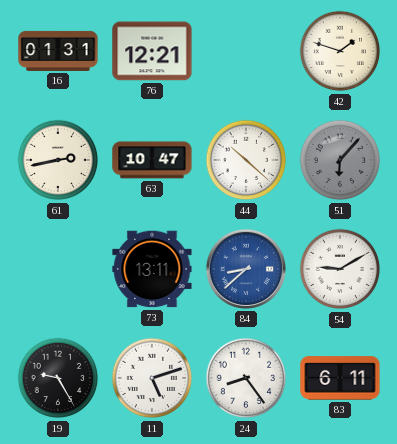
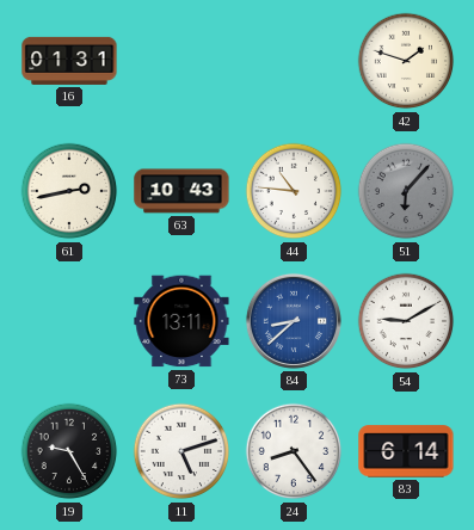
76: 12:21 -> none
63: 10:47 -> 10:43
44: 10:22 -> 10:46
83: 6:11 -> 6:14
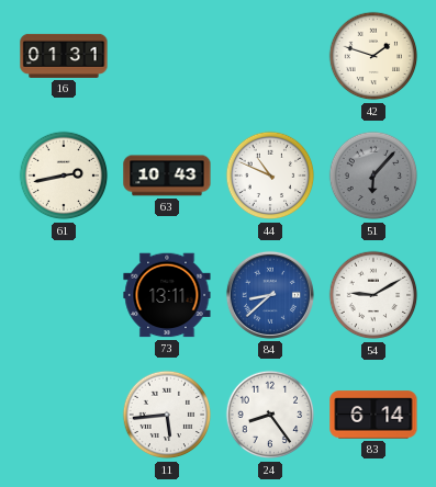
44: 10:46 -> 10:49
19: 9:25 -> none
11: 5:12 -> 5:44
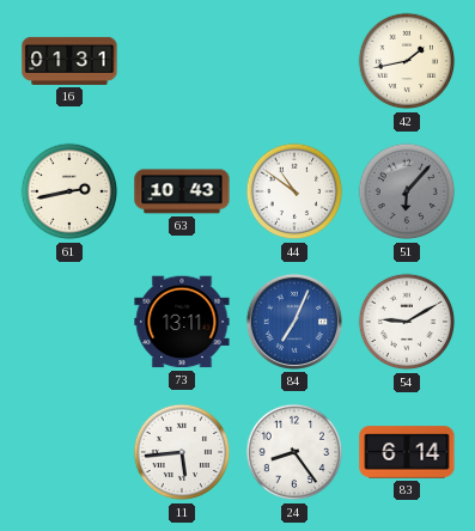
42: 1:48 -> 1:43
44: 10:49 -> 10:51
84: 8:38 -> 7:04
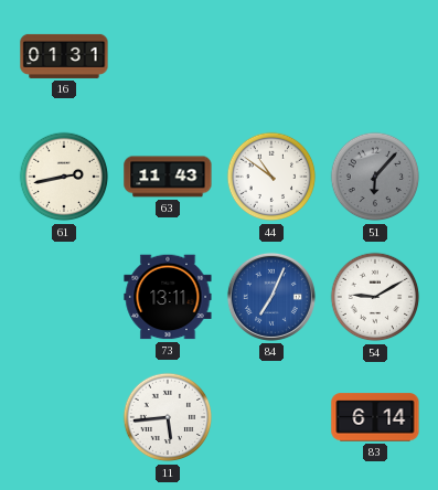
42: 1:43 -> none
63: 10:43 -> 11:43
24: 8:24 -> none
